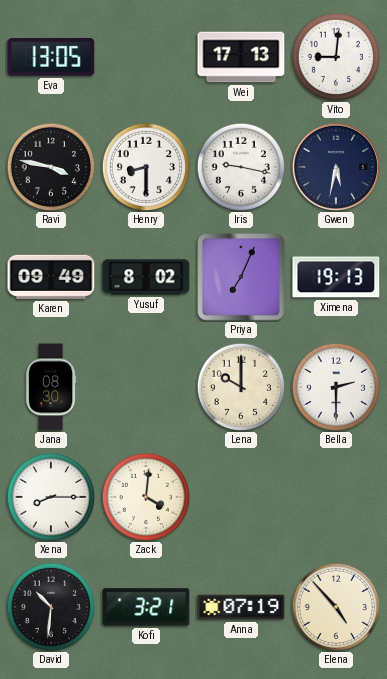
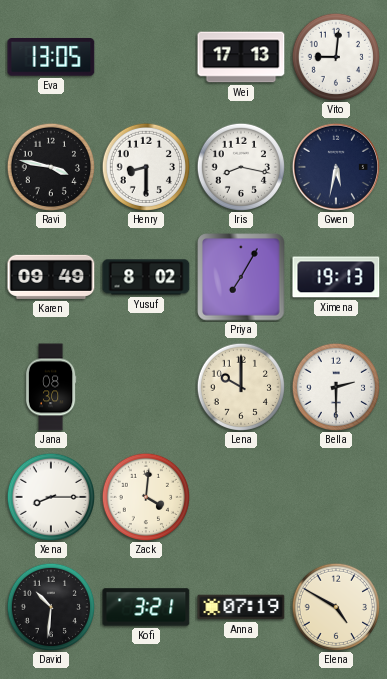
Iris: 9:17 -> 8:17
Priya: 7:04 -> 7:05
Elena: 4:53 -> 4:50
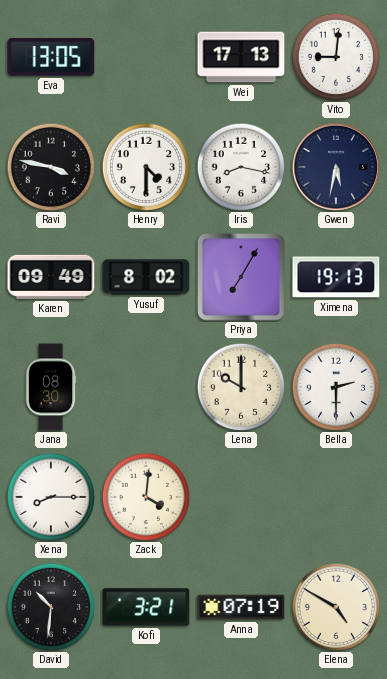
Henry: 8:30 -> 4:30
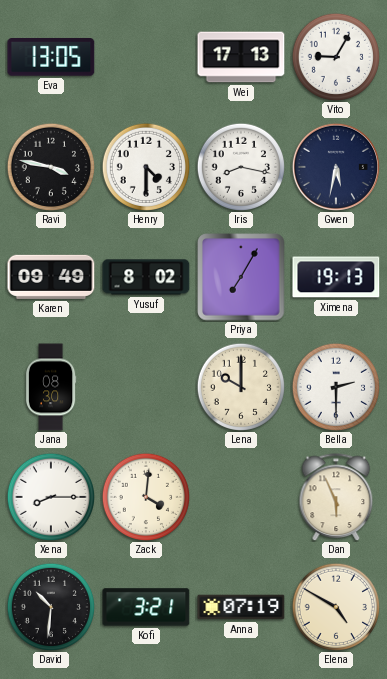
Vito: 9:01 -> 9:05
Dan: none -> 5:56
